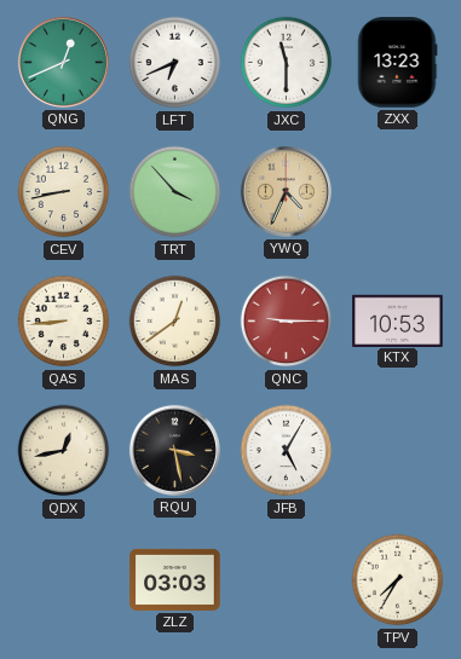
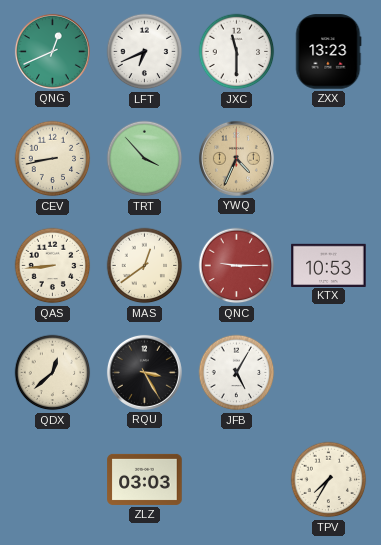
QDX: 12:43 -> 12:38
RQU: 3:28 -> 3:25
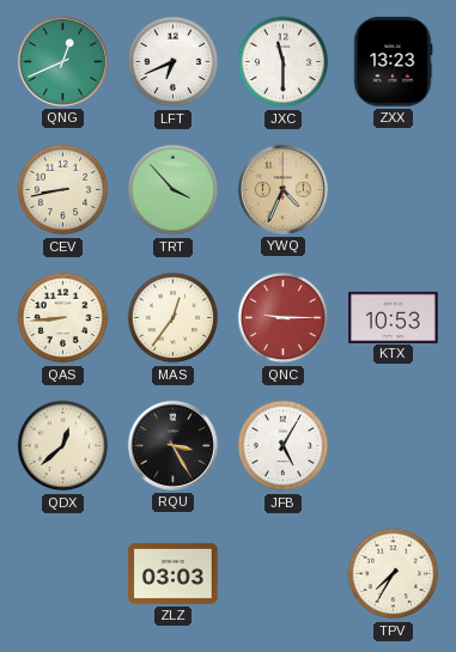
MAS: 12:39 -> 12:36
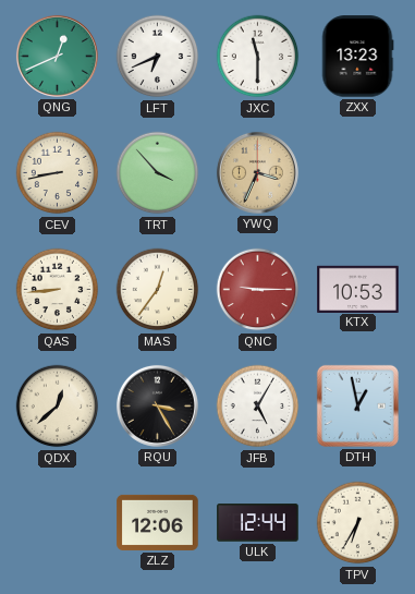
YWQ: 4:34 -> 3:34
DTH: none -> 12:58
ZLZ: 03:03 -> 12:06
ULK: none -> 12:44
TPV: 7:35 -> 6:35
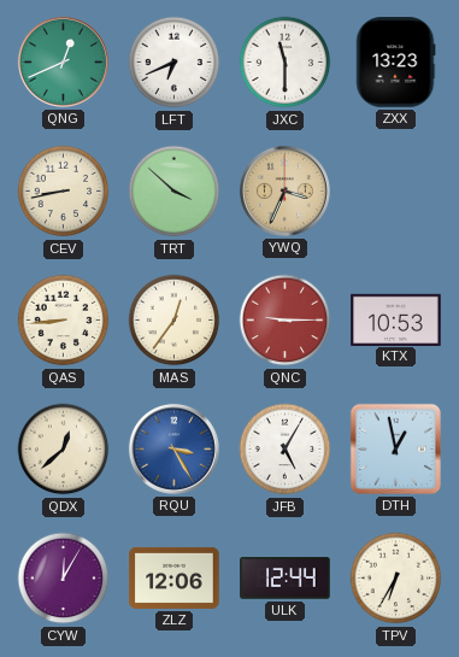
TRT: 3:53 -> 3:52
RQU dial: black -> blue
CYW: none -> 12:05
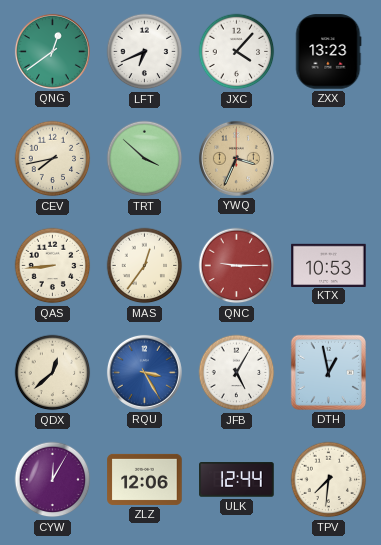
QNG: 12:41 -> 12:39
JXC: 11:30 -> 4:07
CEV: 8:43 -> 7:43
TPV: 6:35 -> 7:31
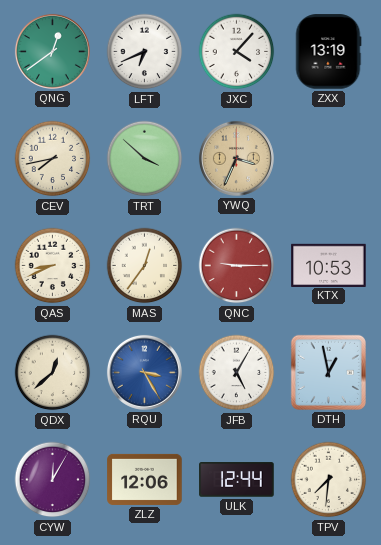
ZXX: 13:23 -> 13:19
QAS: 8:44 -> 8:41
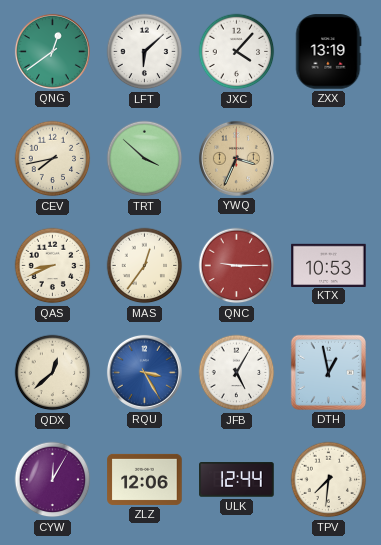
LFT: 6:41 -> 6:08
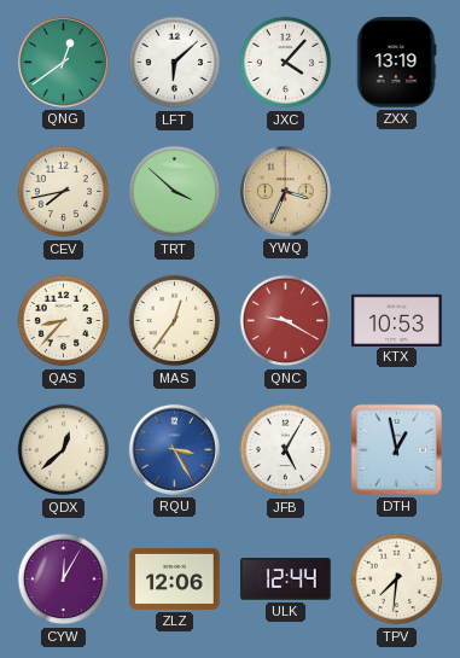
QAS: 8:41 -> 8:37
QNC: 9:15 -> 9:20
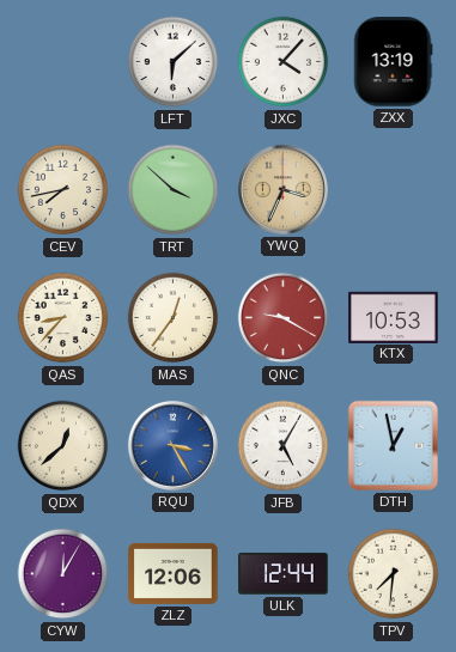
QNG: 12:39 -> none
